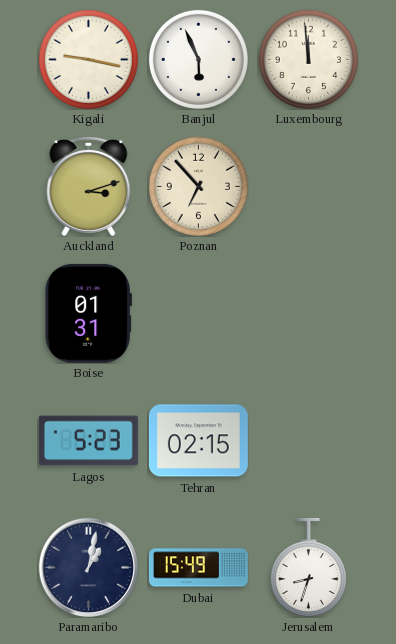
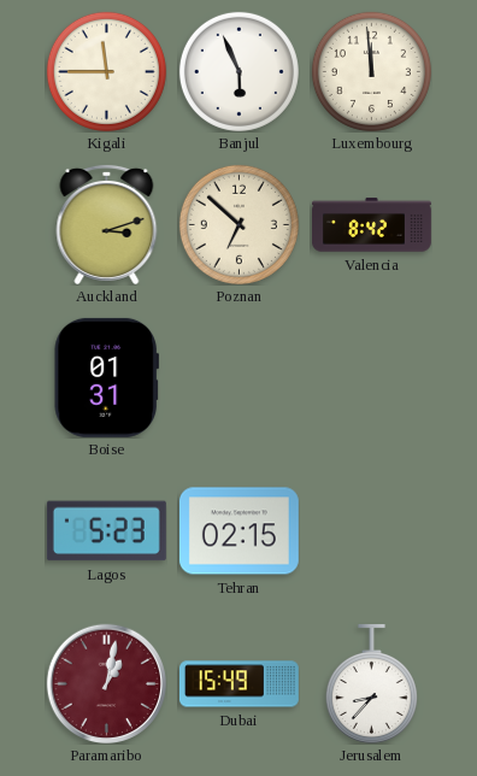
Kigali: 9:17 -> 11:45
Poznan: 6:53 -> 6:52
Valencia: none -> 8:42
Paramaribo dial: navy -> burgundy
Jerusalem: 8:33 -> 8:37
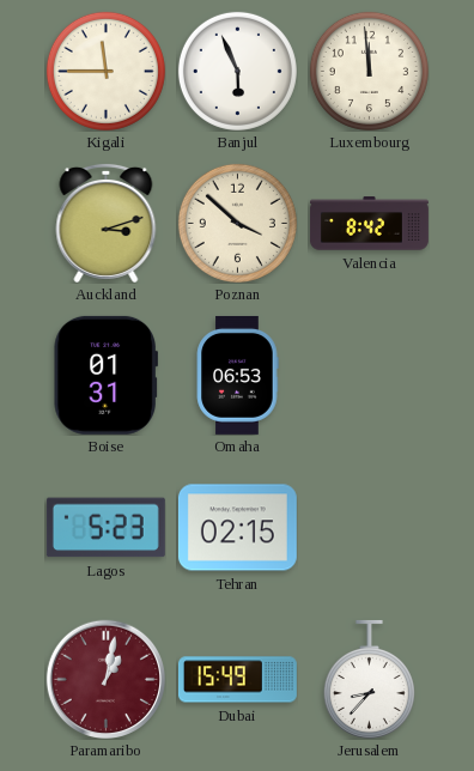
Poznan: 6:52 -> 3:52
Omaha: none -> 06:53
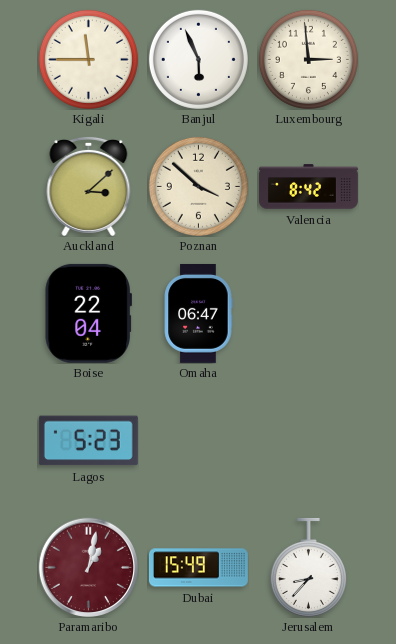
Luxembourg: 11:59 -> 2:59
Auckland: 3:12 -> 3:08
Boise: 01:31 -> 22:04
Omaha: 06:53 -> 06:47
Tehran: 02:15 -> none
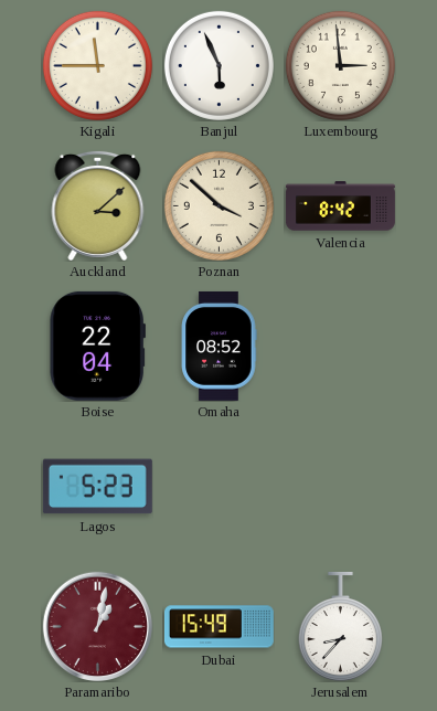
Omaha: 06:47 -> 08:52
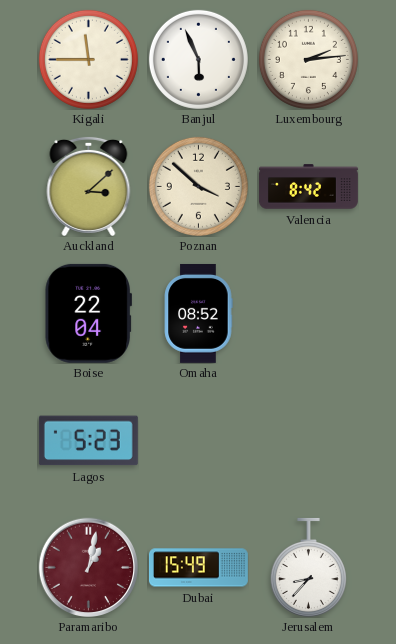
Luxembourg: 2:59 -> 2:14
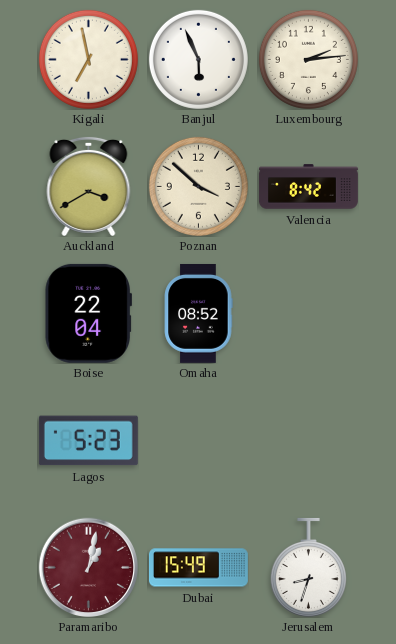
Kigali: 11:45 -> 6:58
Auckland: 3:08 -> 3:40
Jerusalem: 8:37 -> 8:33
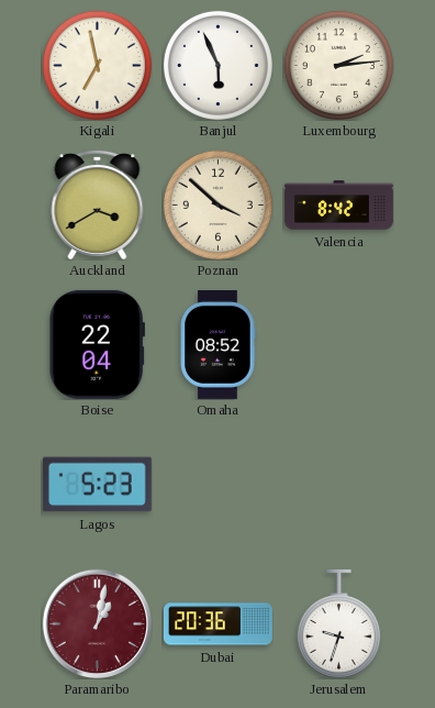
Dubai: 15:49 -> 20:36
Jerusalem: 8:33 -> 9:33
